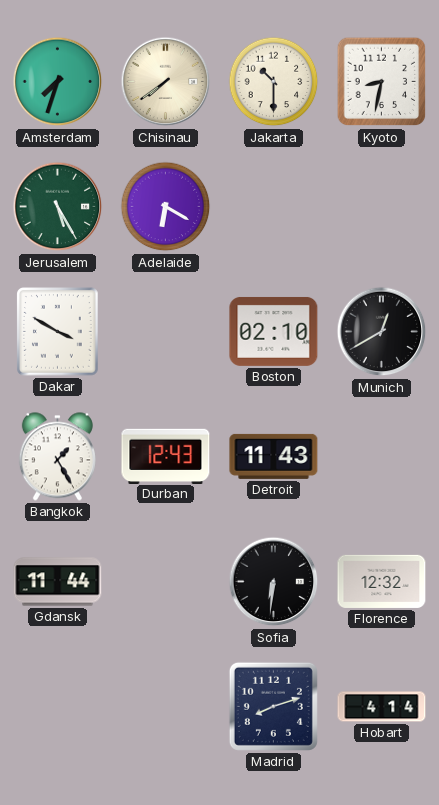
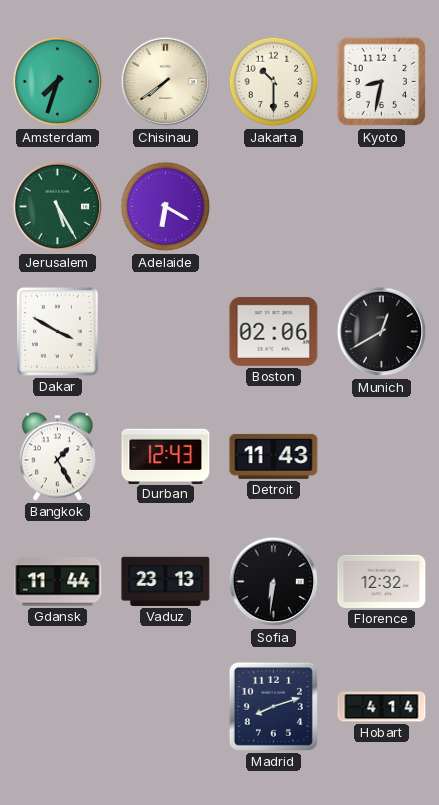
Boston: 02:10 -> 02:06
Vaduz: none -> 23:13
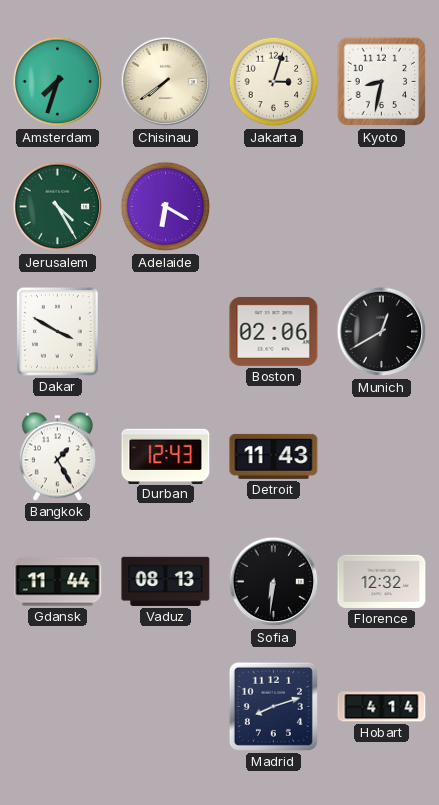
Jakarta: 10:30 -> 3:03
Jerusalem: 5:25 -> 4:25
Vaduz: 23:13 -> 08:13
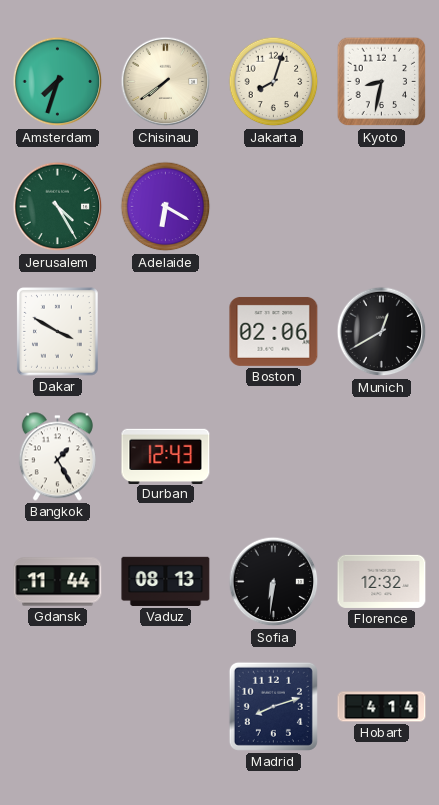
Jakarta: 3:03 -> 8:03
Detroit: 11:43 -> none
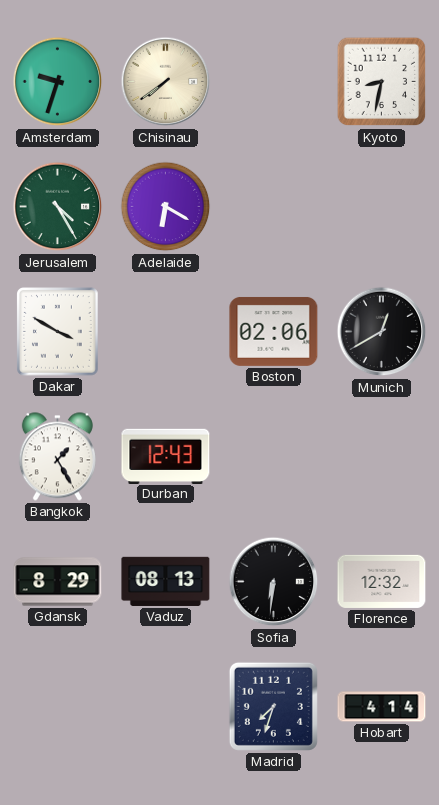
Amsterdam: 7:33 -> 9:33
Jakarta: 8:03 -> none
Gdansk: 11:44 -> 8:29
Madrid: 8:12 -> 7:33
